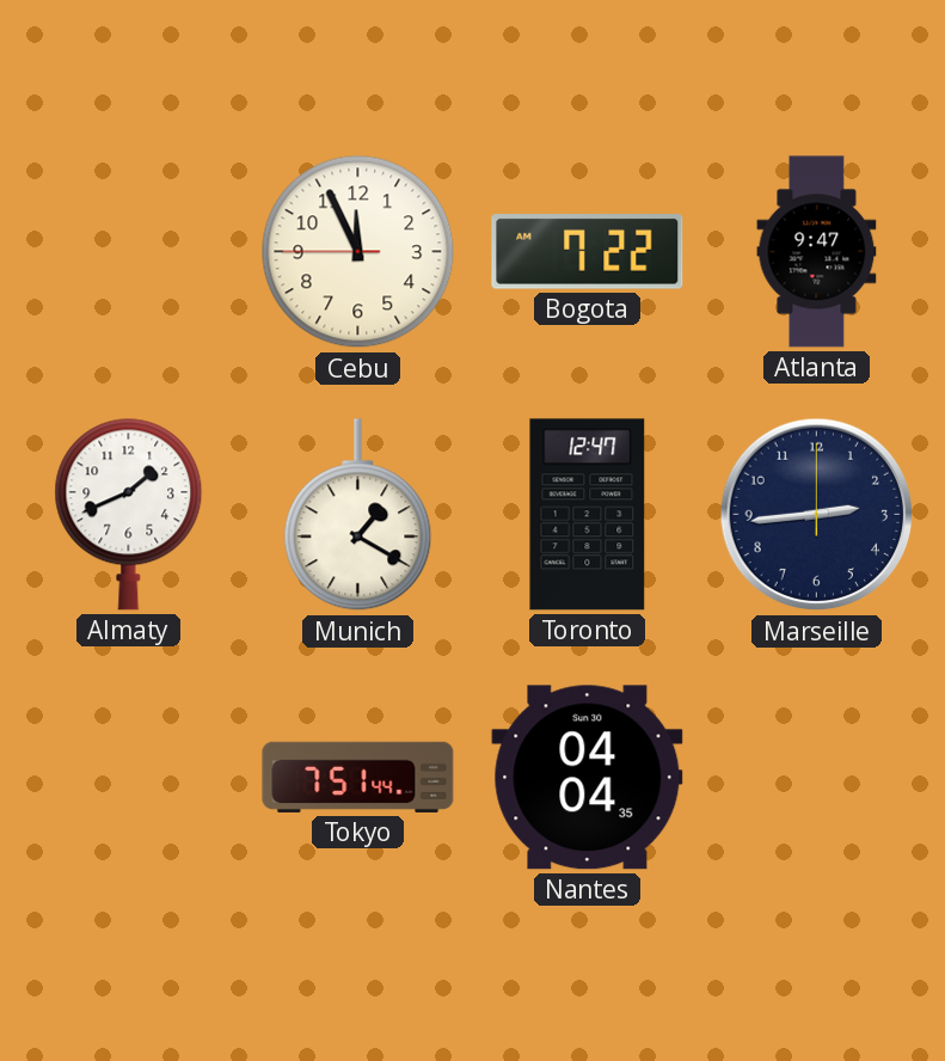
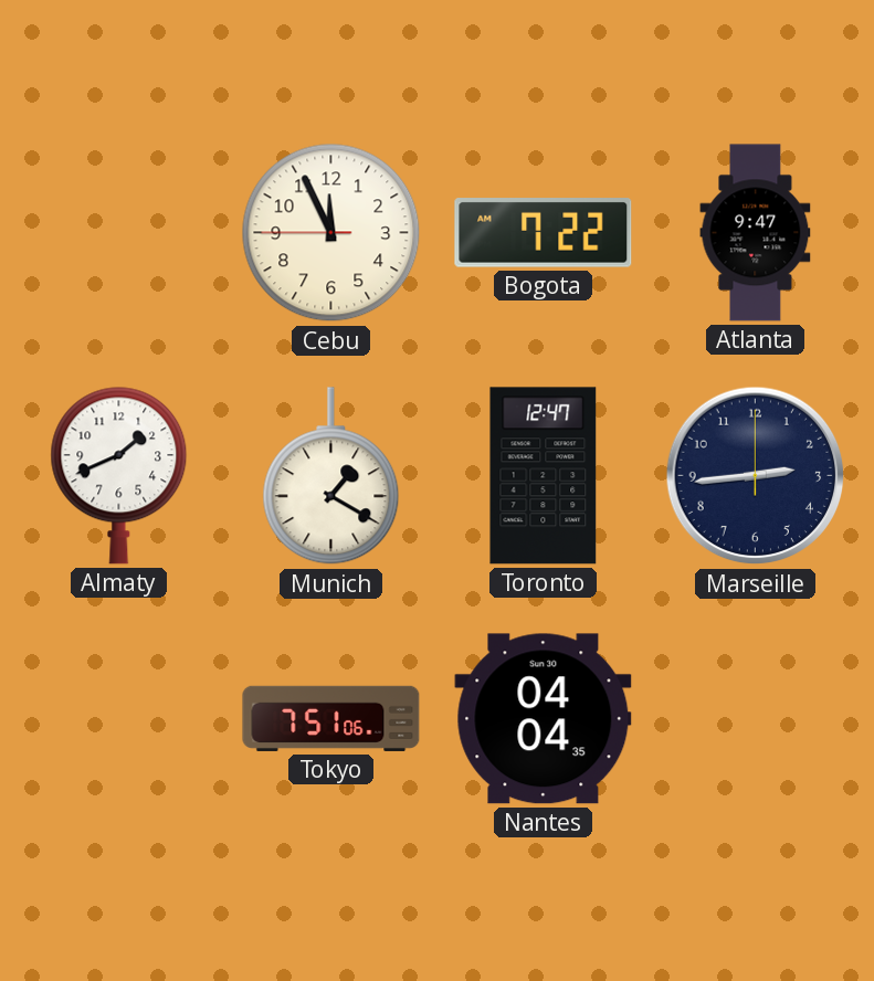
Tokyo: 7:51:44 -> 7:51:06
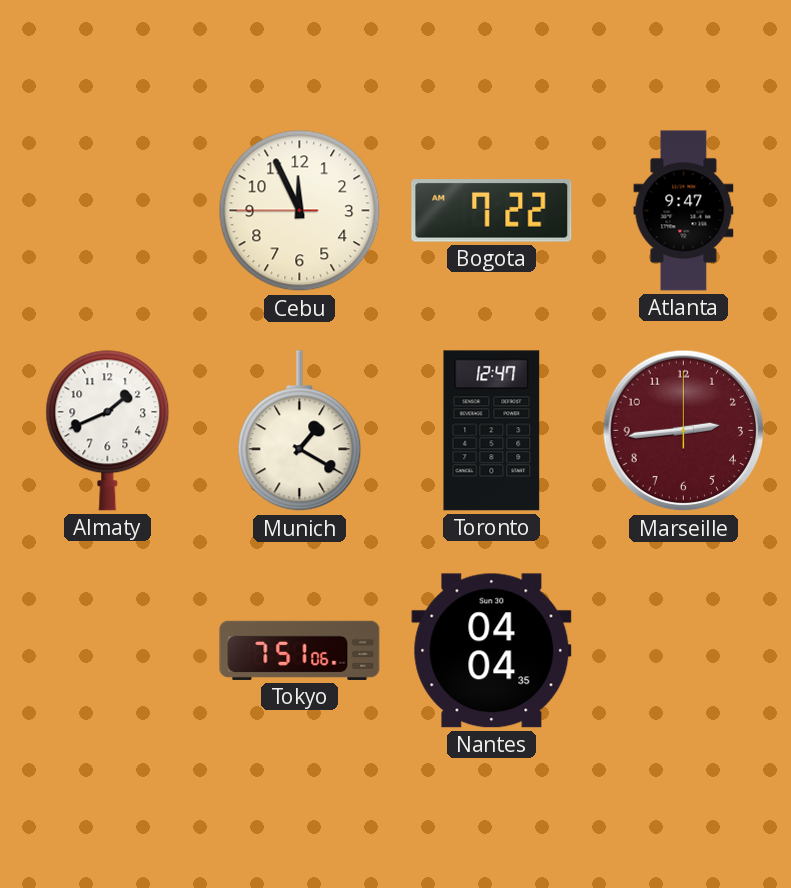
Marseille dial: navy -> burgundy
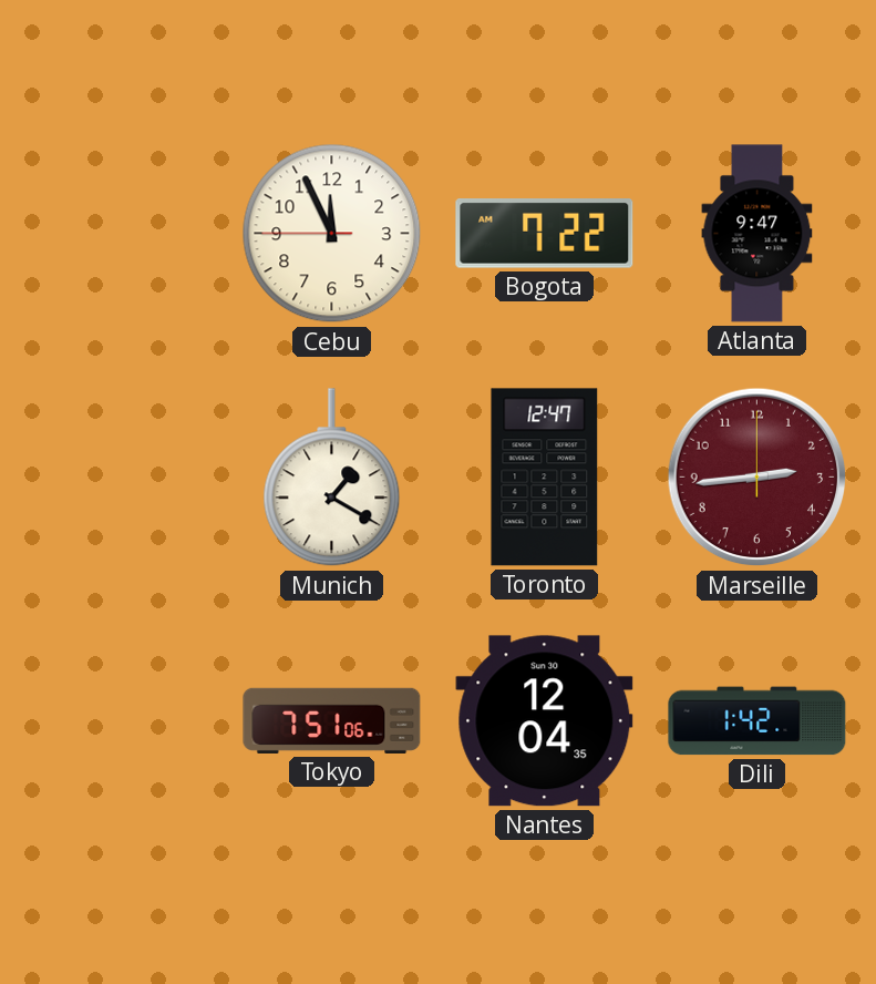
Almaty: 1:41 -> none
Nantes: 04:04 -> 12:04
Dili: none -> 1:42
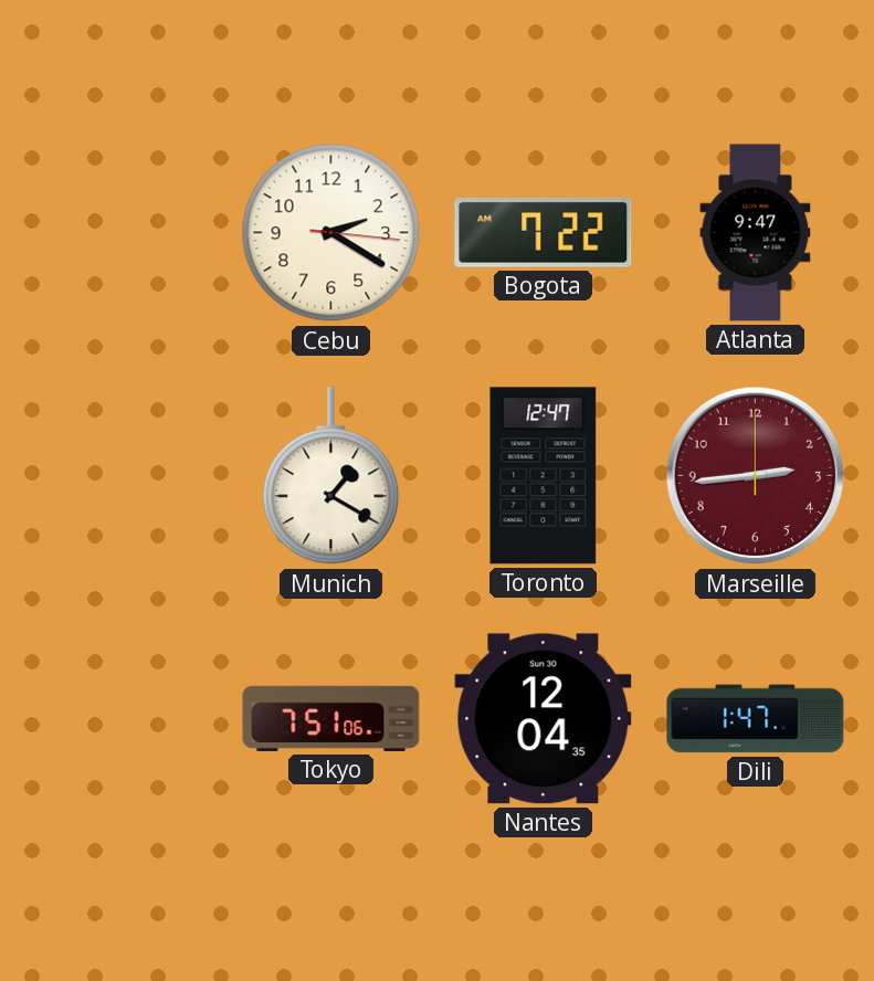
Cebu: 11:55 -> 2:20
Dili: 1:42 -> 1:47
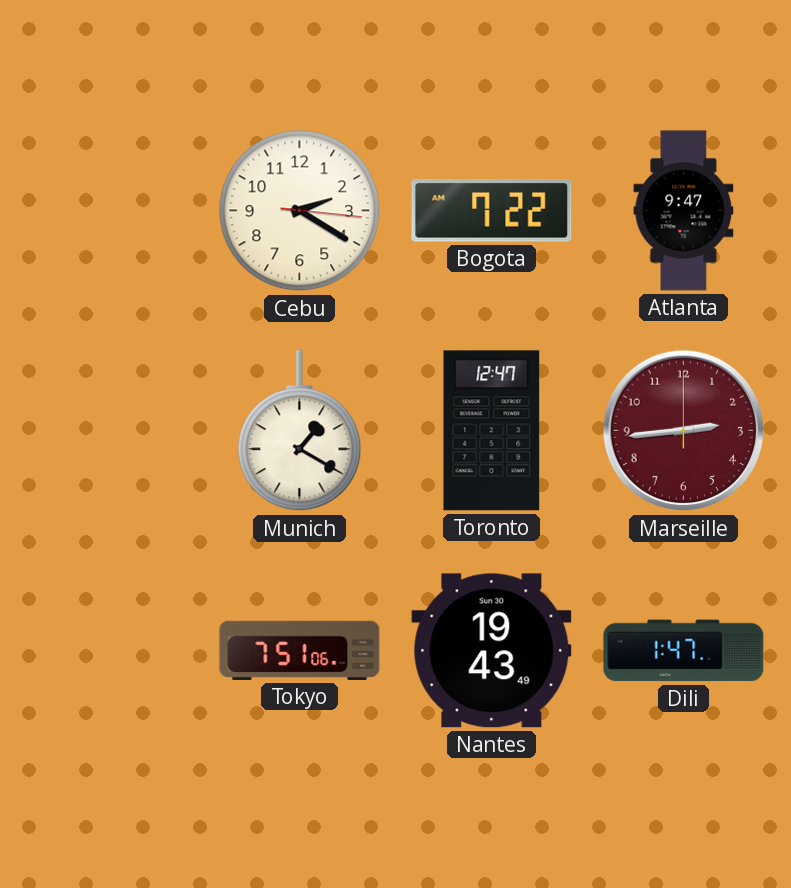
Nantes: 12:04 -> 19:43
